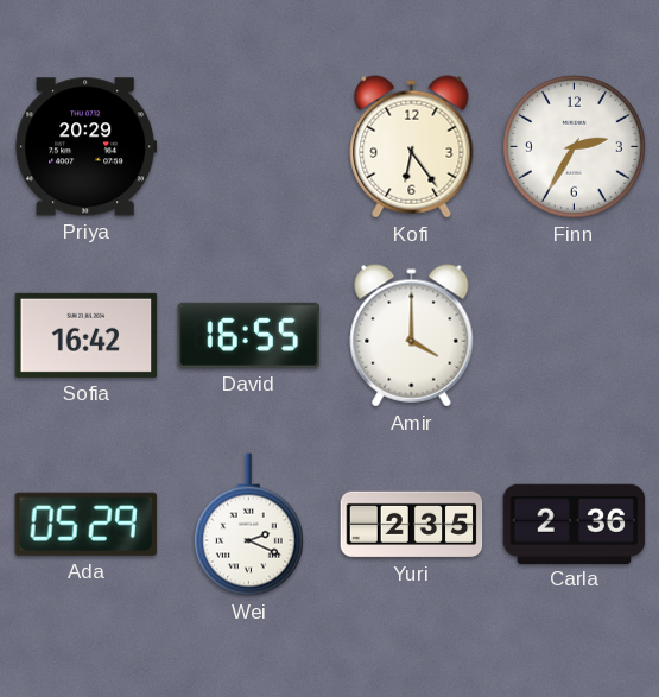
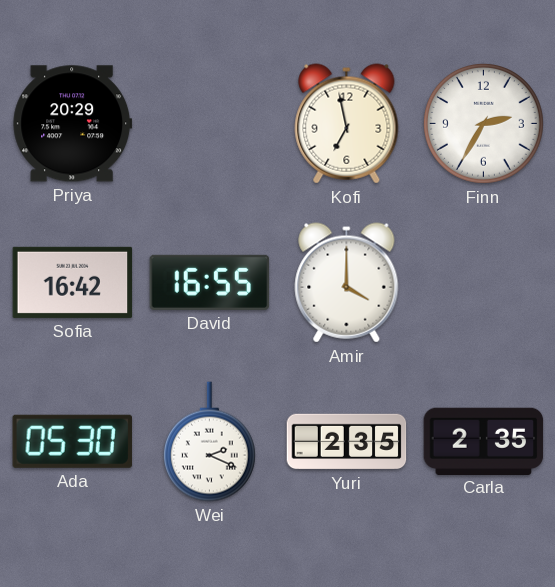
Kofi: 6:24 -> 6:58
Ada: 05:29 -> 05:30
Carla: 2:36 -> 2:35
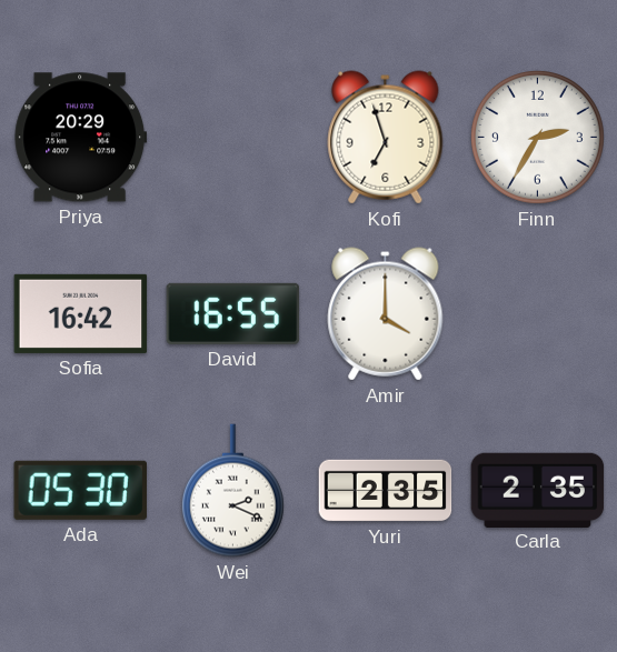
Kofi: 6:58 -> 6:57
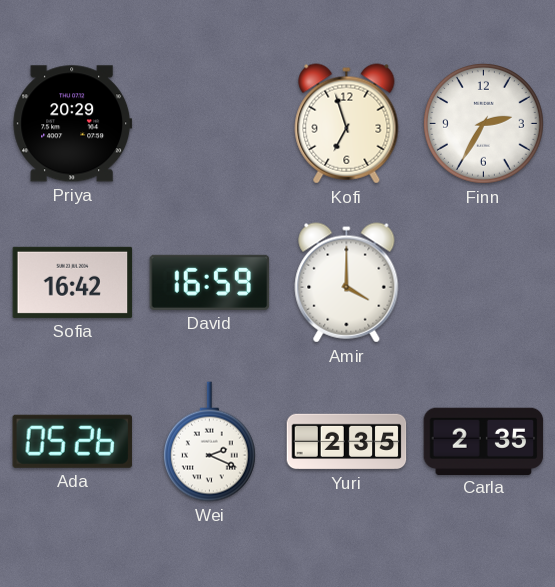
David: 16:55 -> 16:59
Ada: 05:30 -> 05:26
